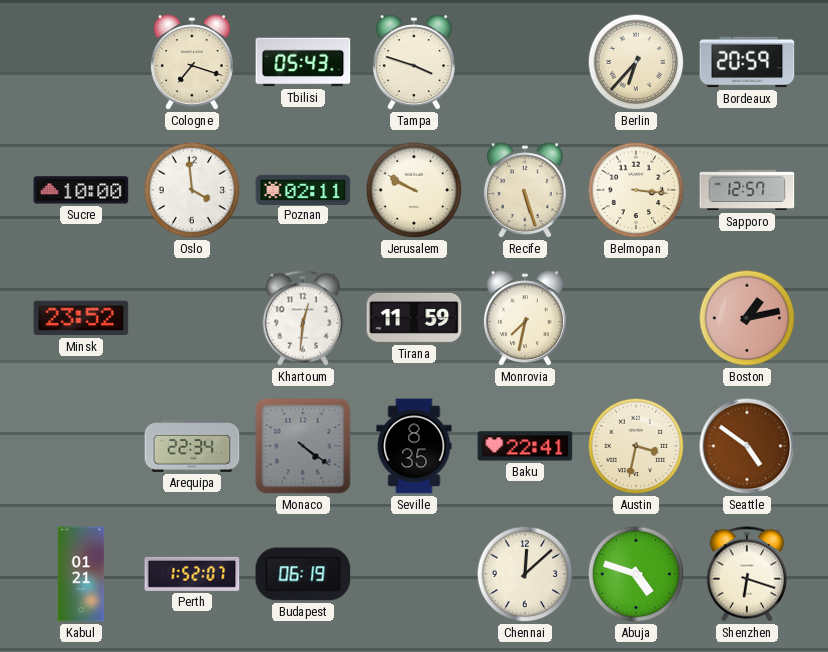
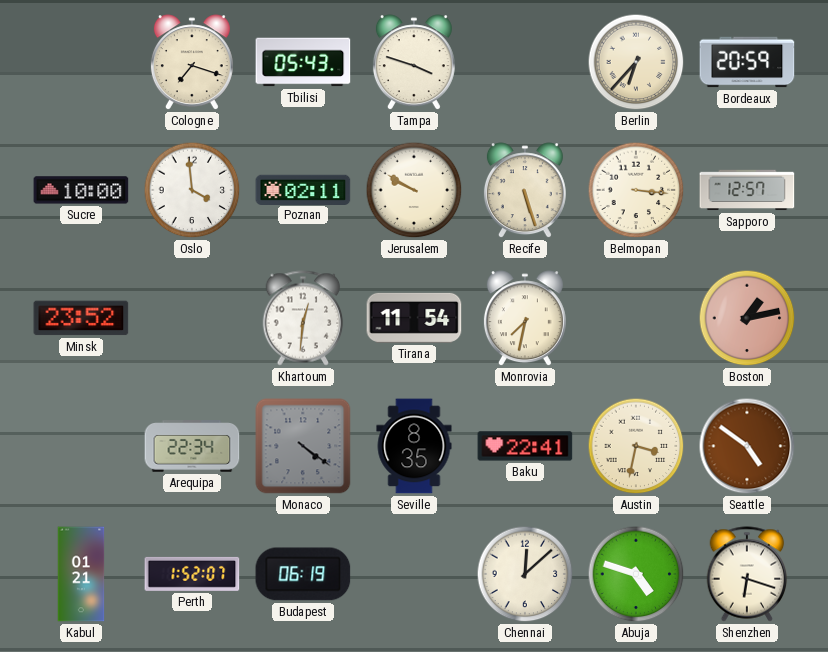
Tirana: 11:59 -> 11:54
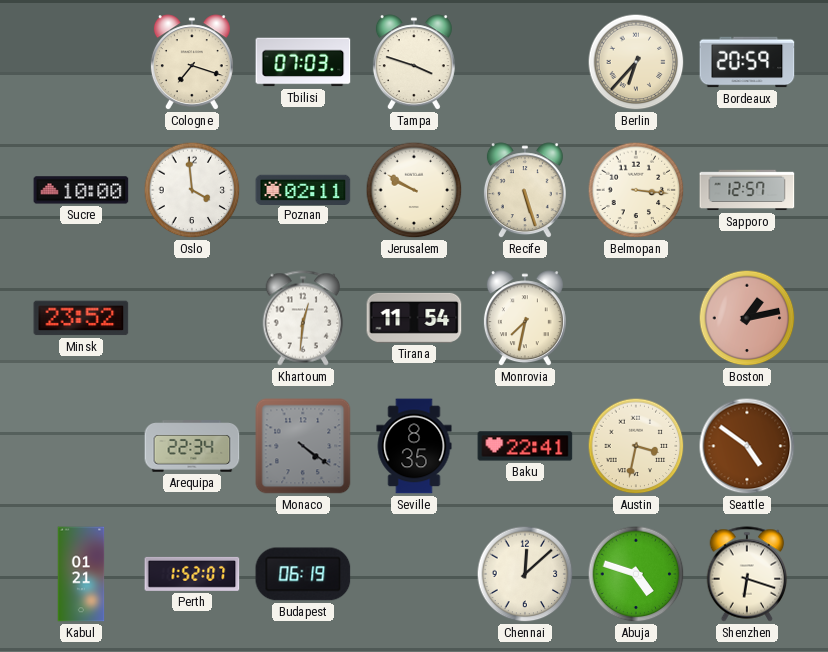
Tbilisi: 05:43 -> 07:03
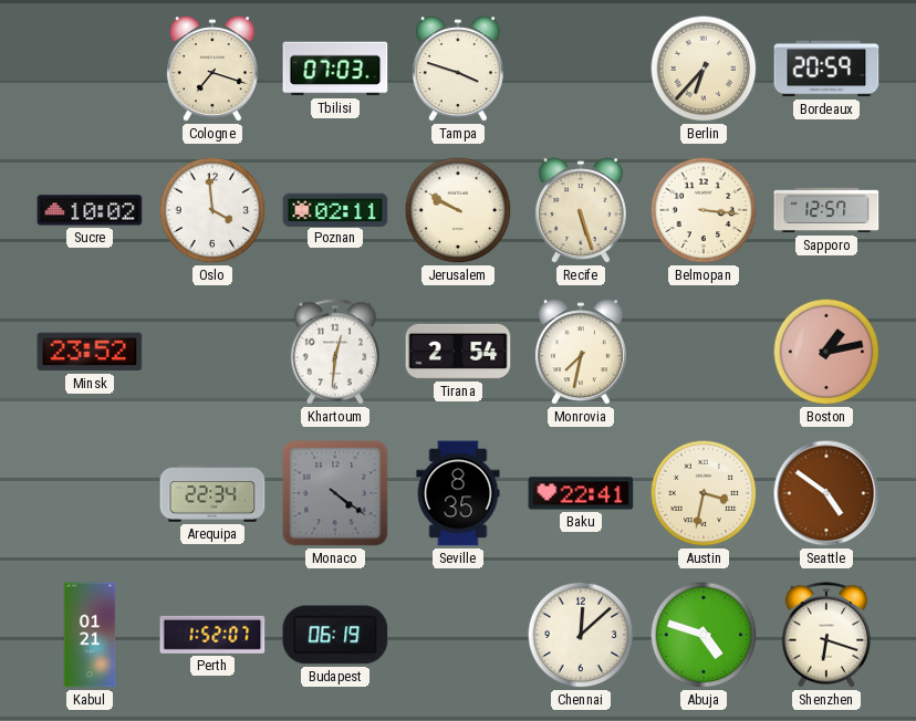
Sucre: 10:00 -> 10:02
Tirana: 11:54 -> 2:54
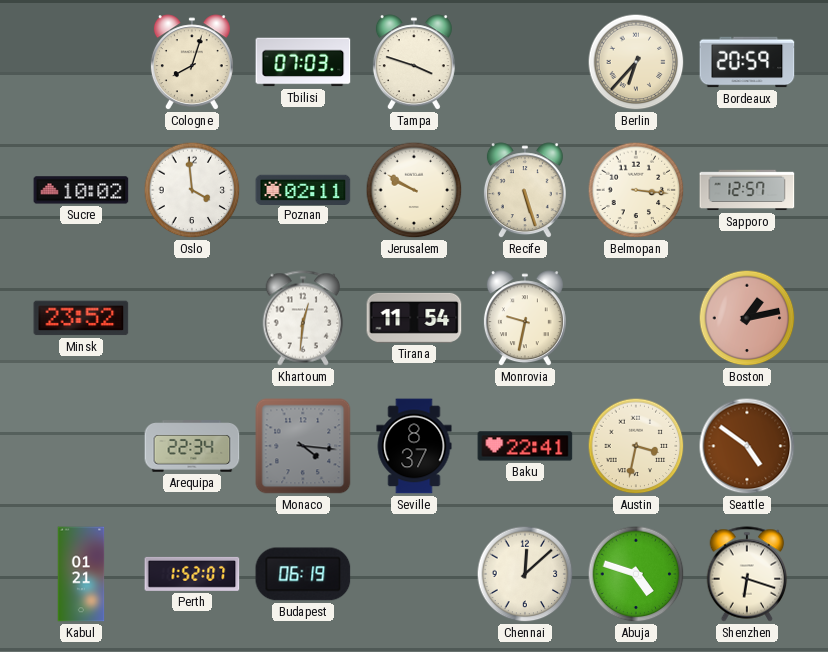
Cologne: 7:18 -> 8:03
Tirana: 2:54 -> 11:54
Monrovia: 7:32 -> 9:32
Monaco: 4:21 -> 4:16
Seville: 8:35 -> 8:37
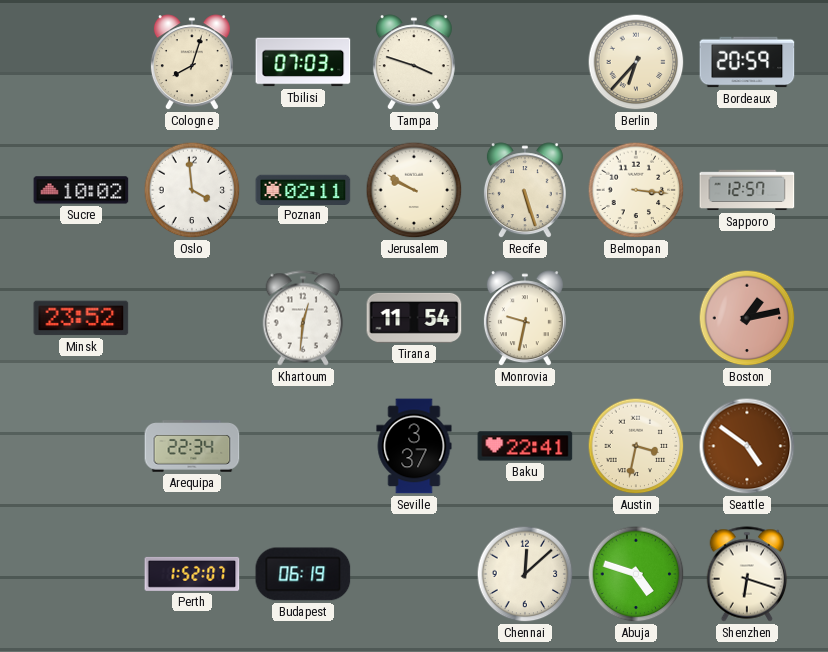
Monaco: 4:16 -> none
Seville: 8:37 -> 3:37
Kabul: 01:21 -> none
